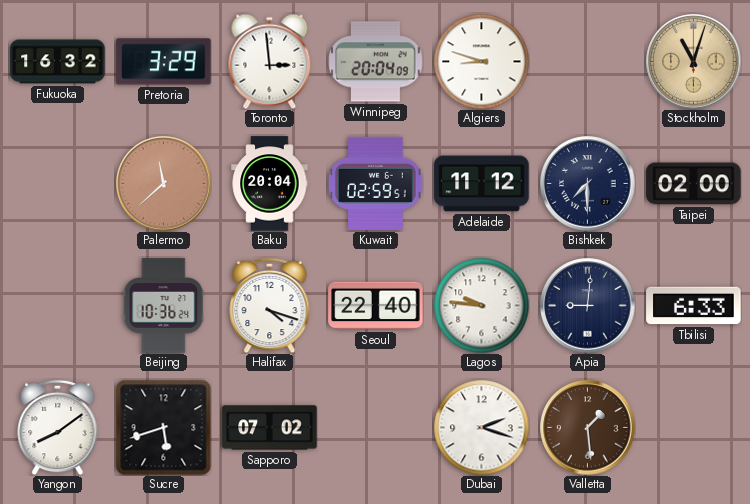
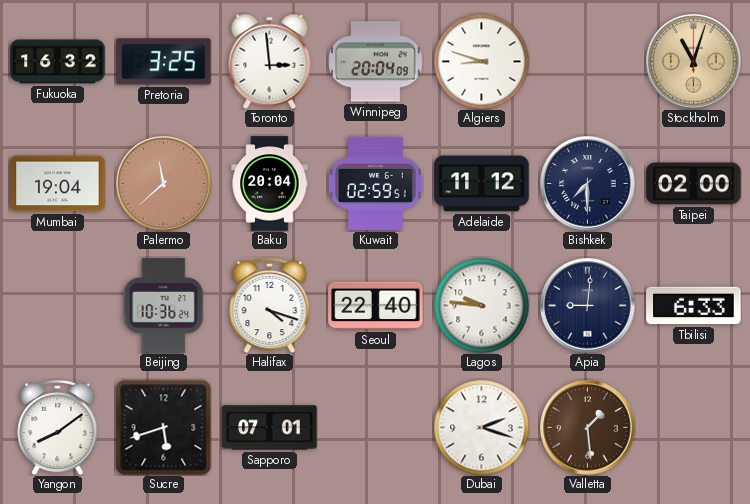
Pretoria: 3:29 -> 3:25
Mumbai: none -> 19:04
Sapporo: 07:02 -> 07:01
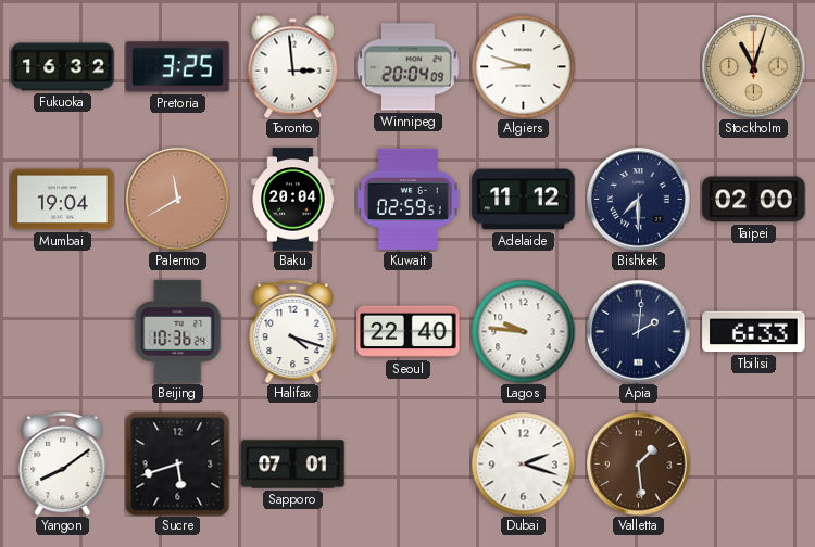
Palermo: 11:38 -> 11:40
Apia: 9:01 -> 2:01
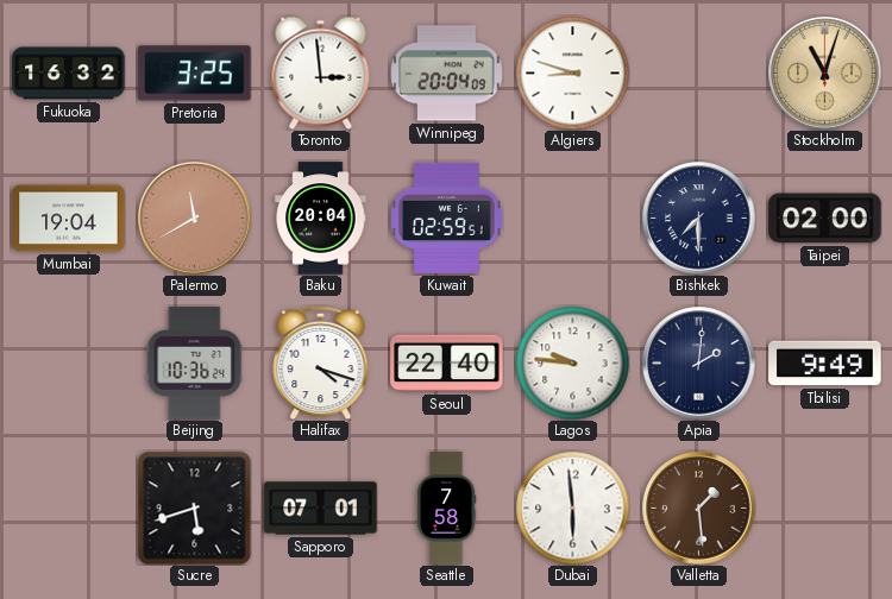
Adelaide: 11:12 -> none
Tbilisi: 6:33 -> 9:49
Yangon: 8:09 -> none
Seattle: none -> 7:58
Dubai: 2:18 -> 5:59
